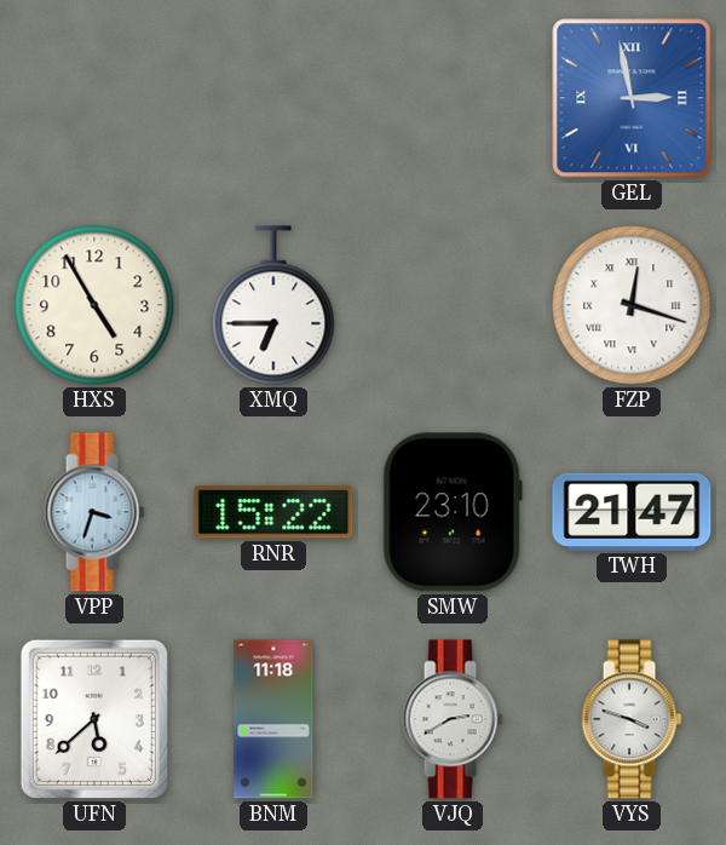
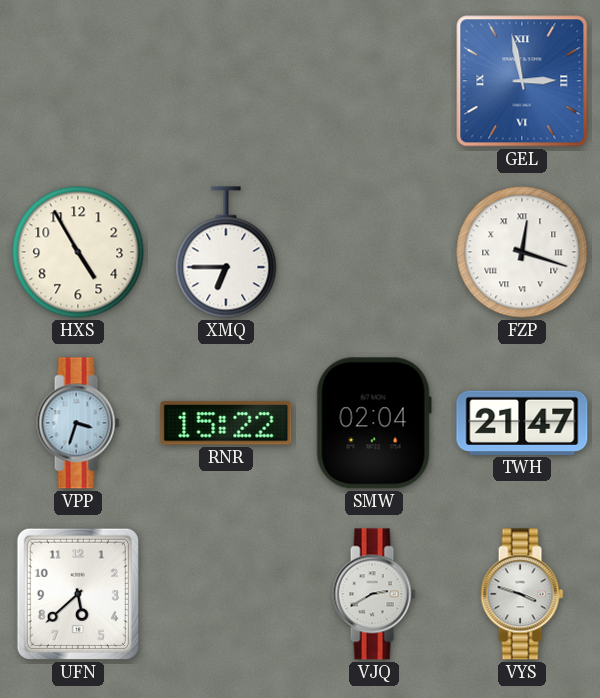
SMW: 23:10 -> 02:04
BNM: 11:18 -> none
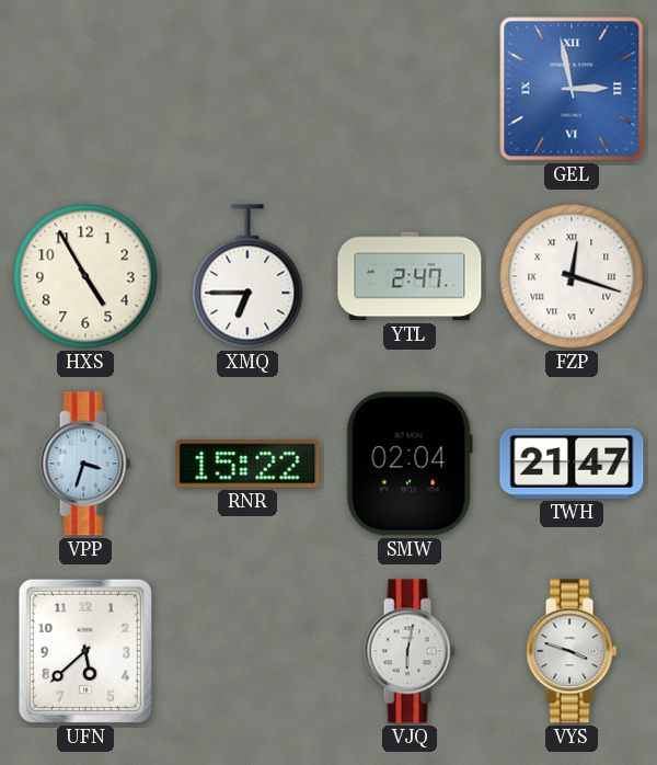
YTL: none -> 2:47
VJQ: 2:40 -> 6:02
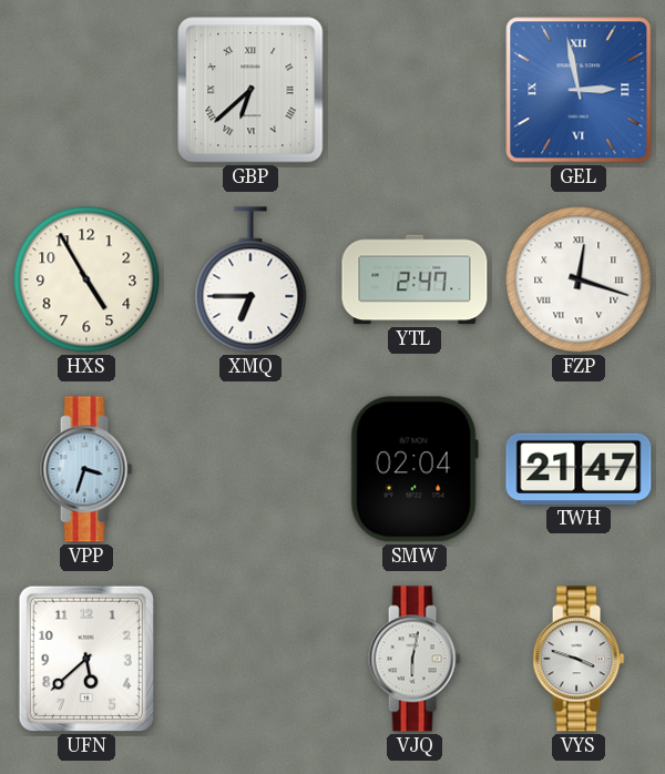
GBP: none -> 6:38
RNR: 15:22 -> none
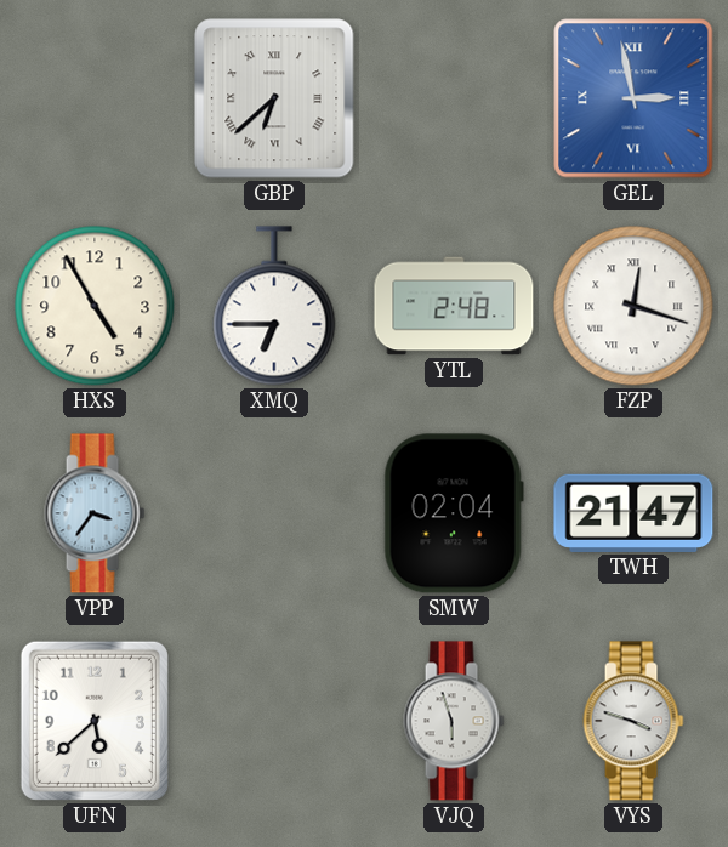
YTL: 2:47 -> 2:48
VPP: 3:33 -> 3:36
VJQ: 6:02 -> 5:57
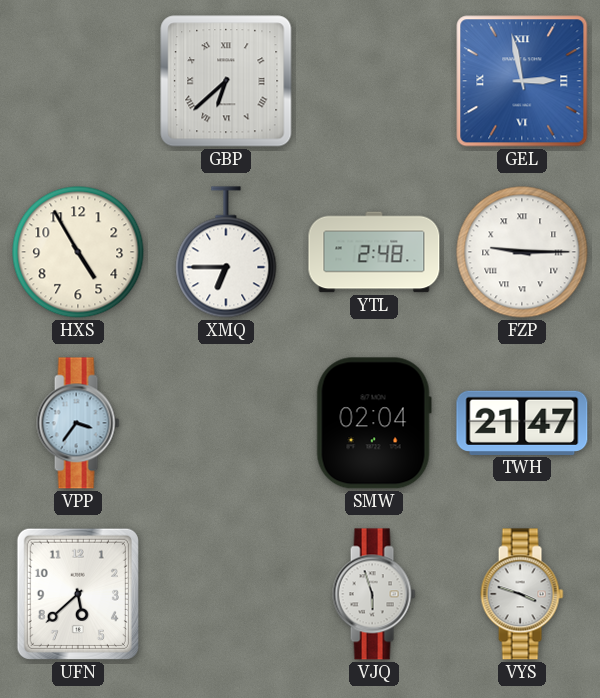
FZP: 12:18 -> 9:15
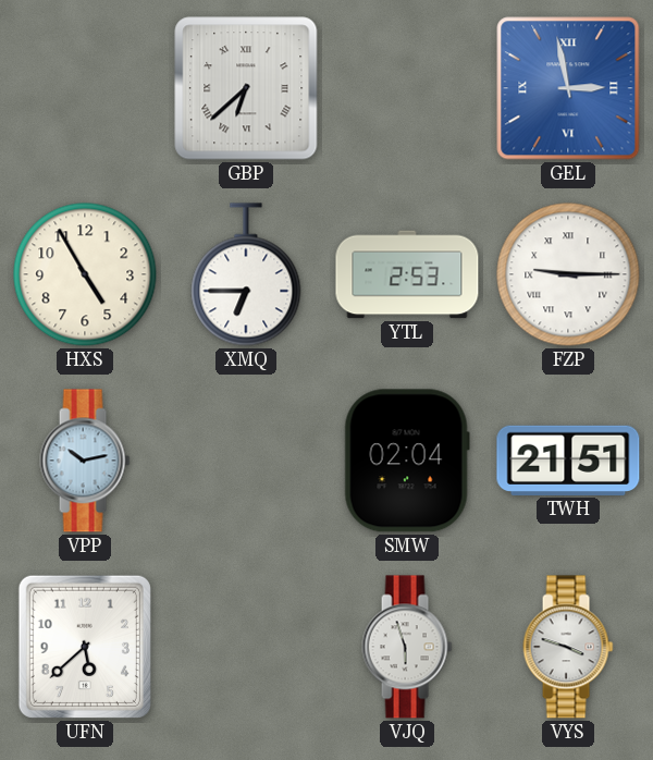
YTL: 2:48 -> 2:53
VPP: 3:36 -> 10:13
TWH: 21:47 -> 21:51
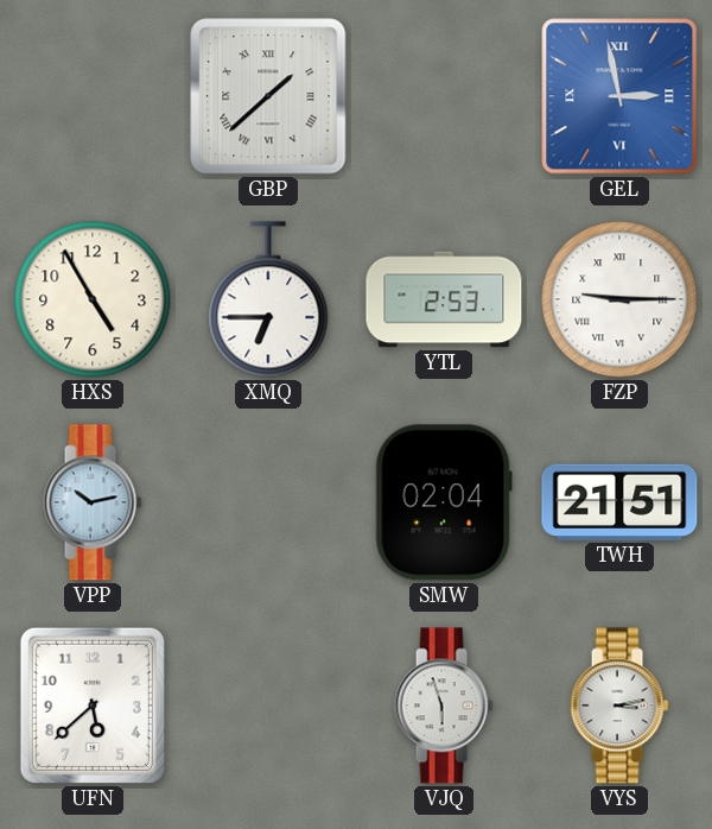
GBP: 6:38 -> 1:38
VYS: 3:48 -> 3:13
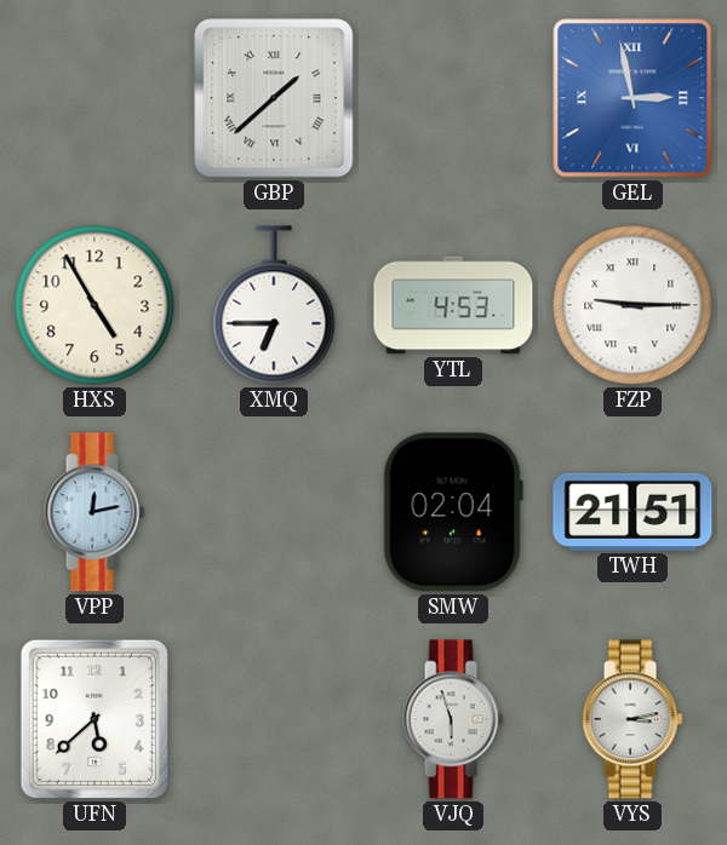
YTL: 2:53 -> 4:53
VPP: 10:13 -> 12:13
